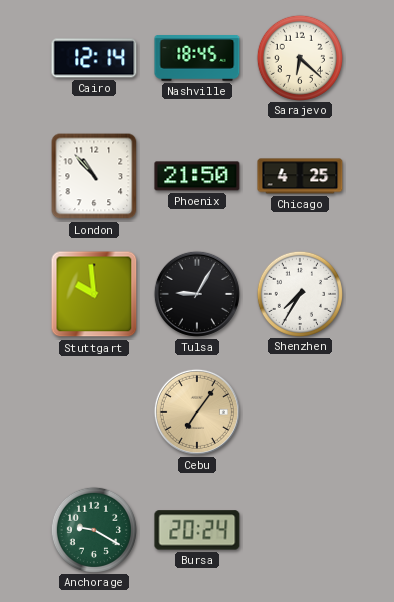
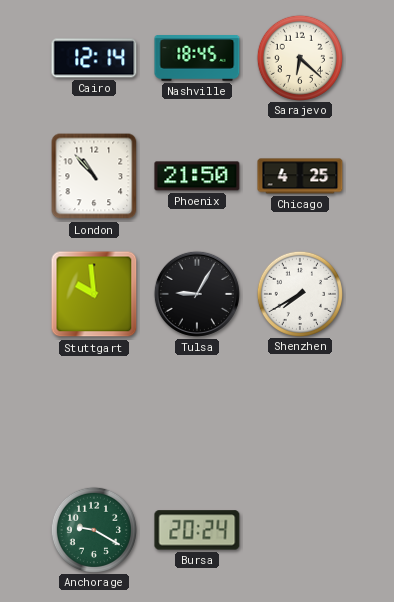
Shenzhen: 7:35 -> 7:40
Cebu: 7:06 -> none
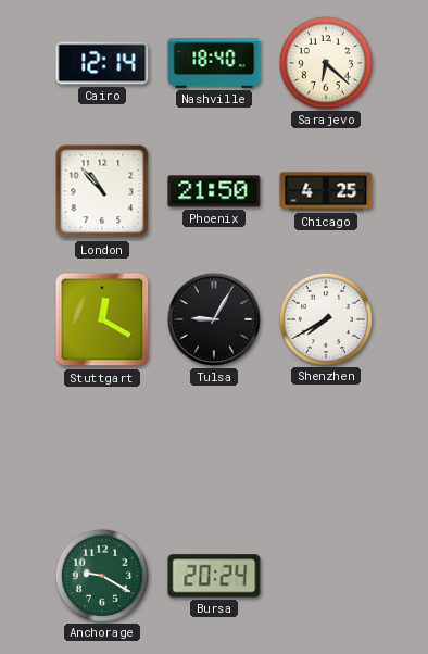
Nashville: 18:45 -> 18:40
Stuttgart: 9:59 -> 12:20
